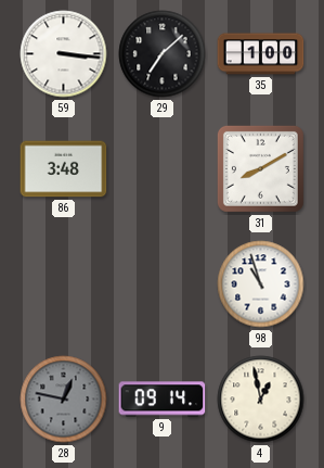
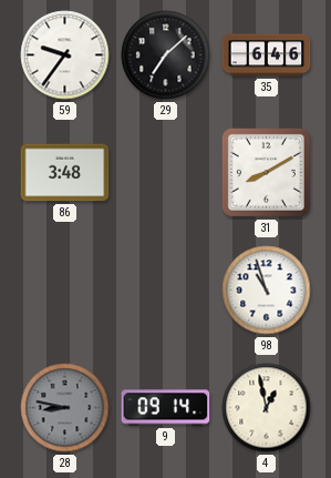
59: 3:16 -> 9:36
35: 1:00 -> 6:46
28: 12:47 -> 8:47
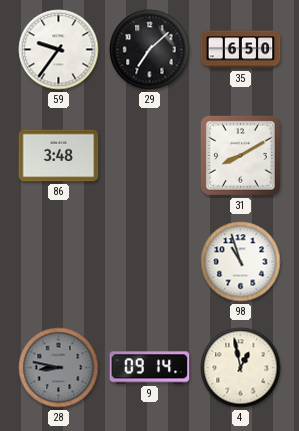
35: 6:46 -> 6:50
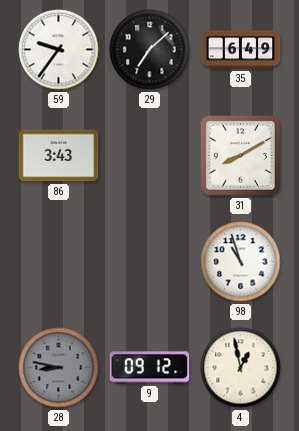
35: 6:50 -> 6:49
86: 3:48 -> 3:43
9: 09:14 -> 09:12
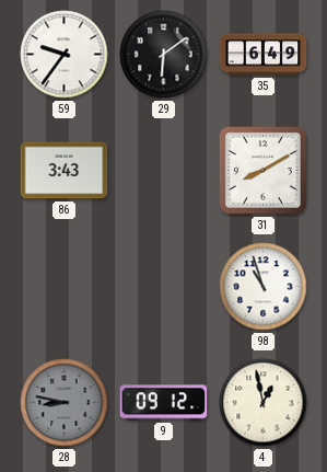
29: 7:08 -> 6:09
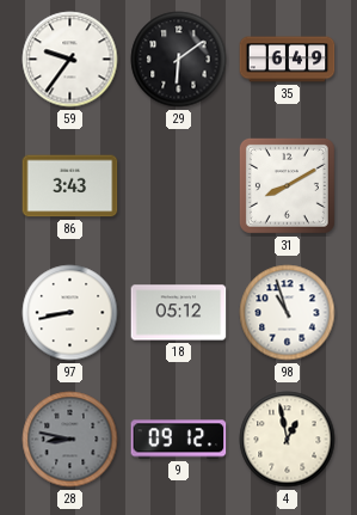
97: none -> 8:43
18: none -> 05:12
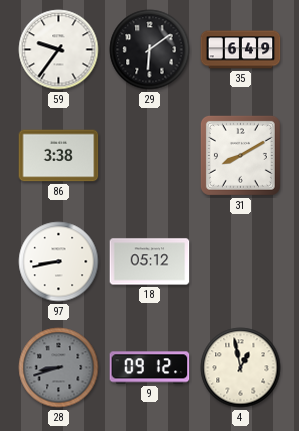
86: 3:43 -> 3:38
98: 10:57 -> none
28: 8:47 -> 8:42
